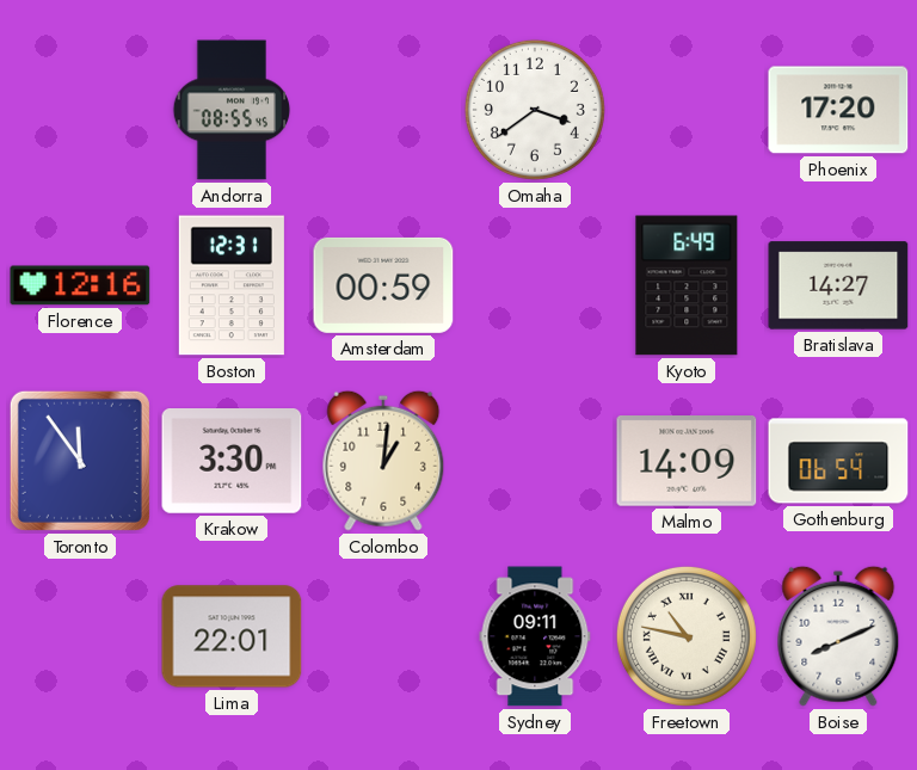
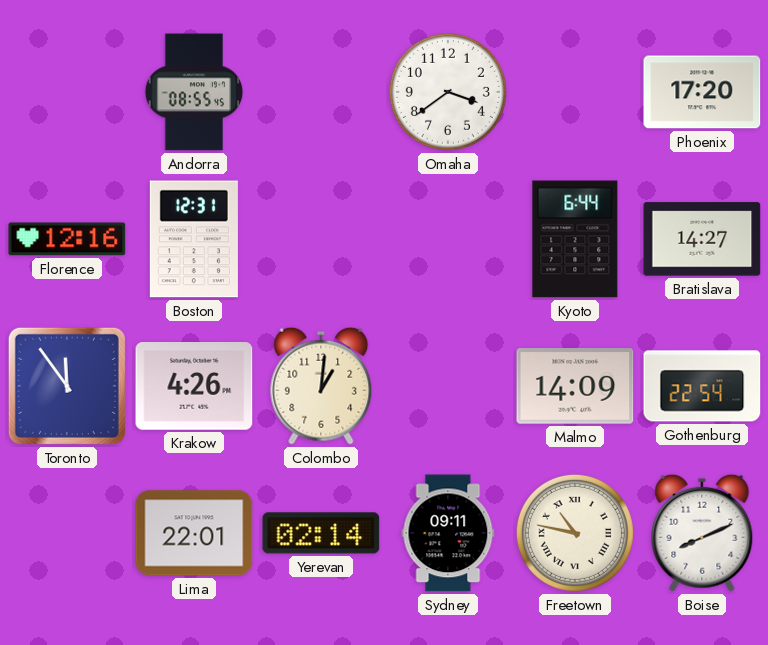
Amsterdam: 00:59 -> none
Kyoto: 6:49 -> 6:44
Krakow: 3:30 -> 4:26
Gothenburg: 06:54 -> 22:54
Yerevan: none -> 02:14
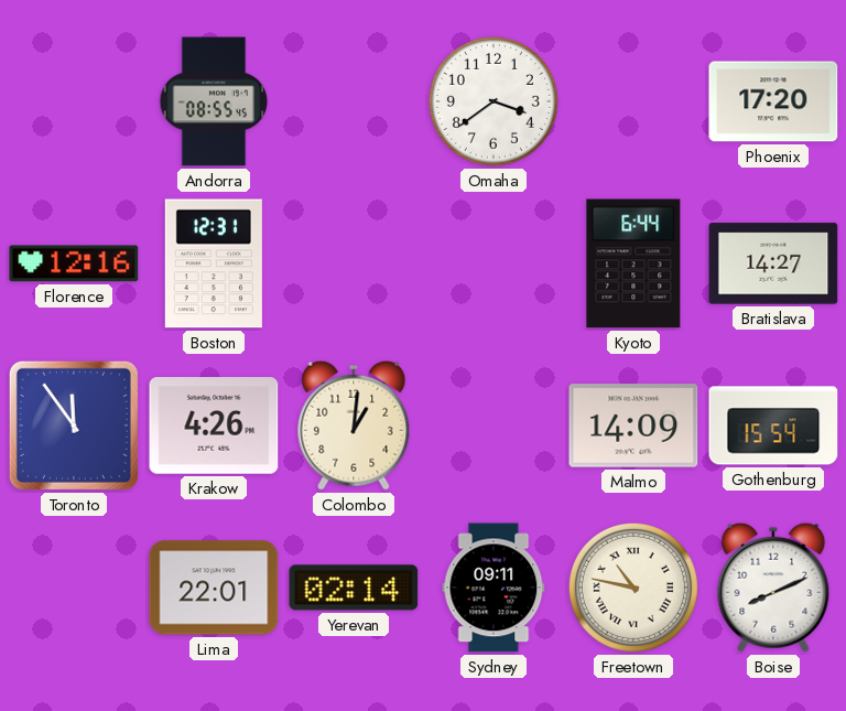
Gothenburg: 22:54 -> 15:54
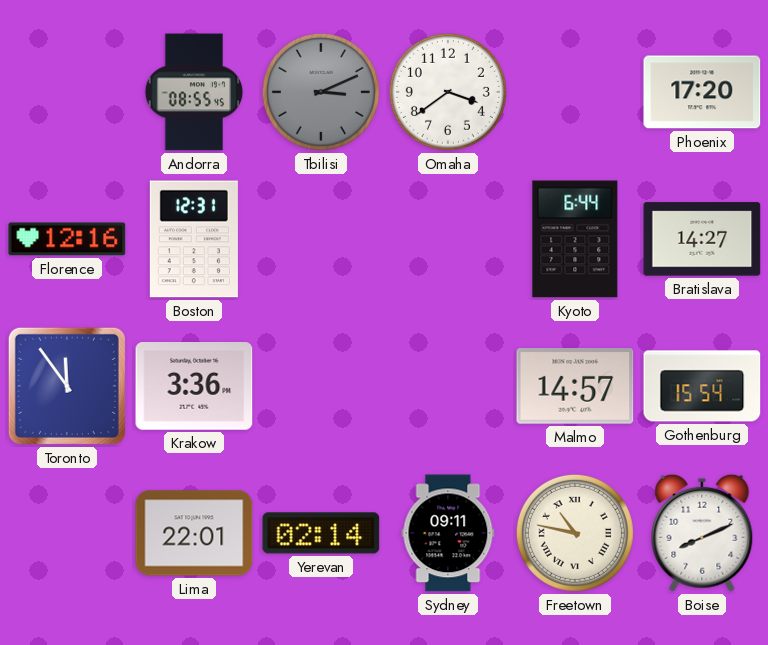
Tbilisi: none -> 3:11
Krakow: 4:26 -> 3:36
Colombo: 1:01 -> none
Malmo: 14:09 -> 14:57
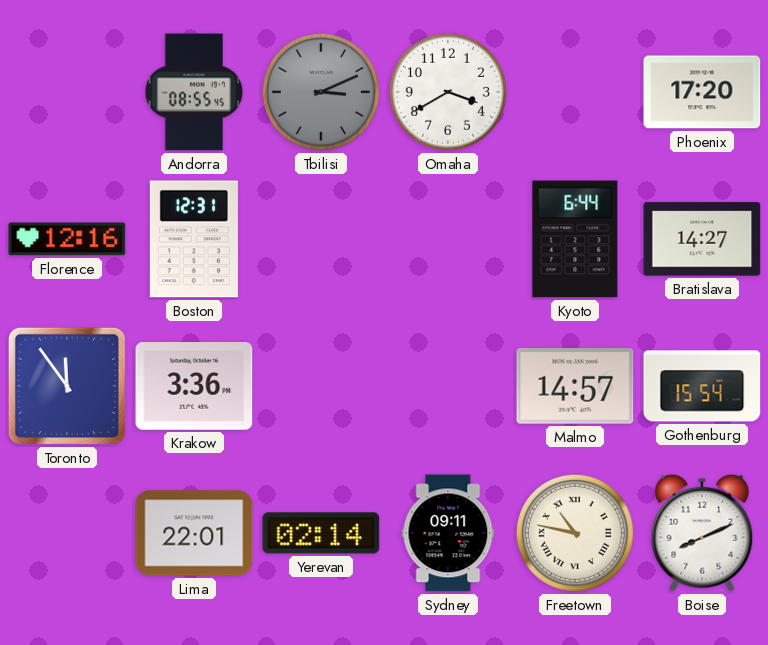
Omaha: 3:39 -> 3:40
